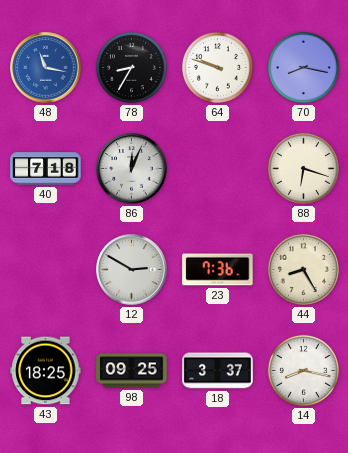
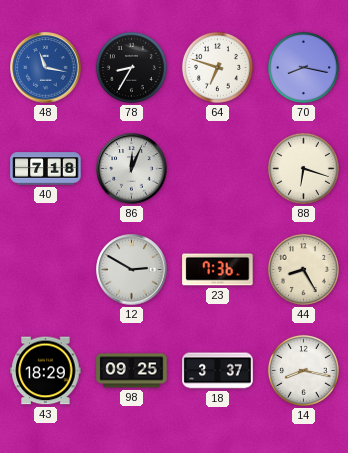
64: 9:48 -> 6:48
43: 18:25 -> 18:29
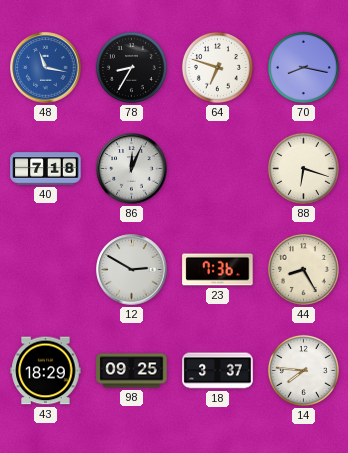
14: 8:17 -> 7:46
